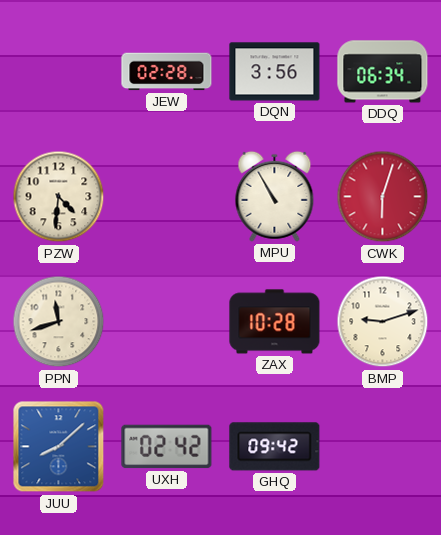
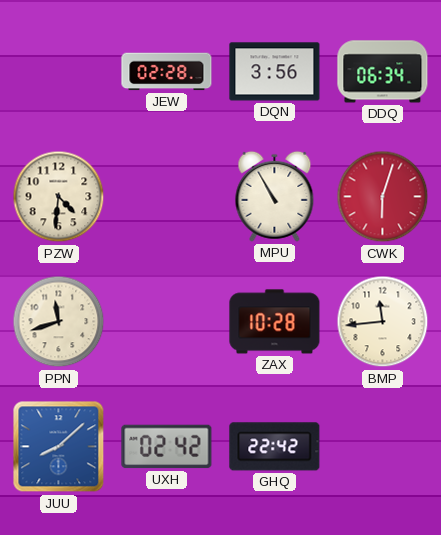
BMP: 9:12 -> 11:44
GHQ: 09:42 -> 22:42
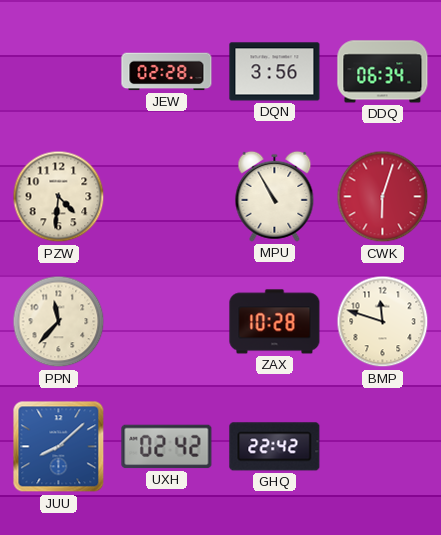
PPN: 11:42 -> 11:37
BMP: 11:44 -> 11:48
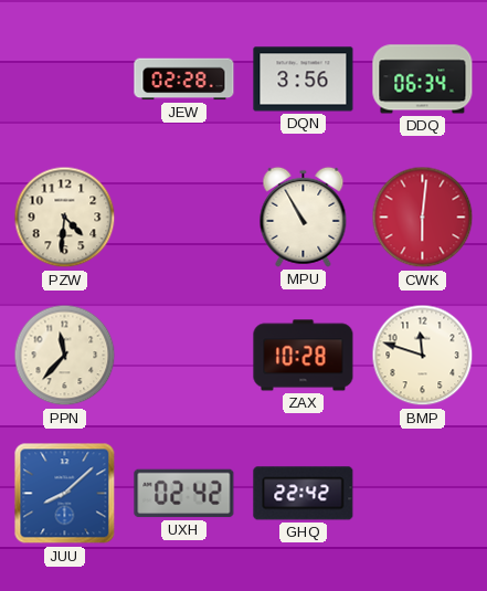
CWK: 6:03 -> 6:01
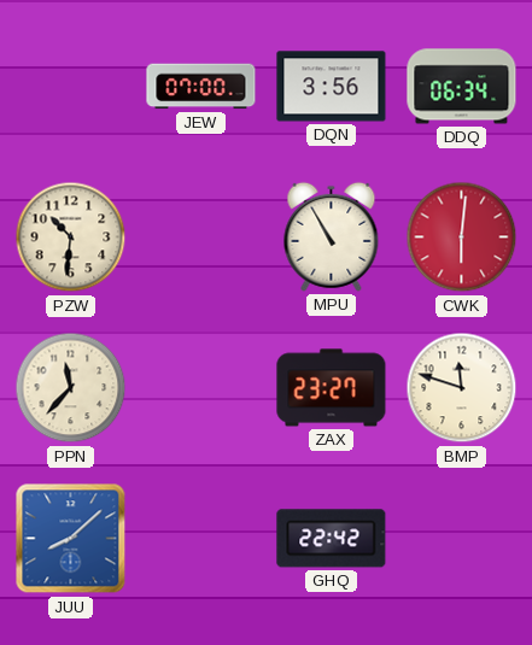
JEW: 02:28 -> 07:00
PZW: 4:31 -> 10:31
ZAX: 10:28 -> 23:27
UXH: 02:42 -> none
